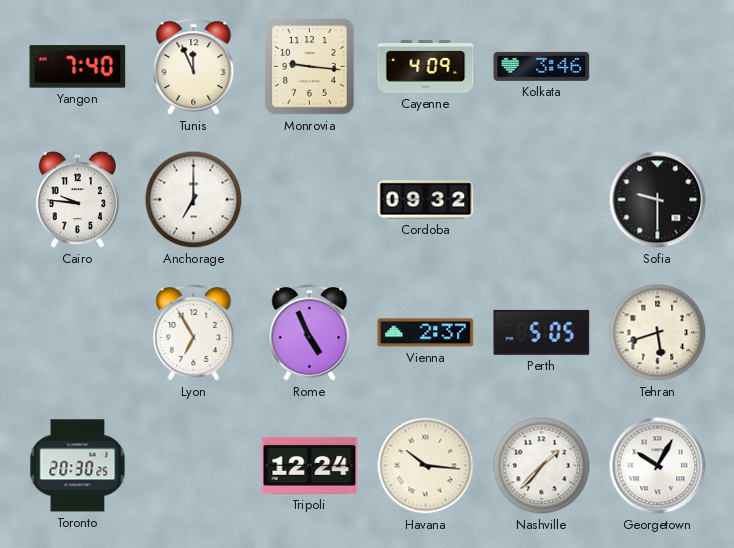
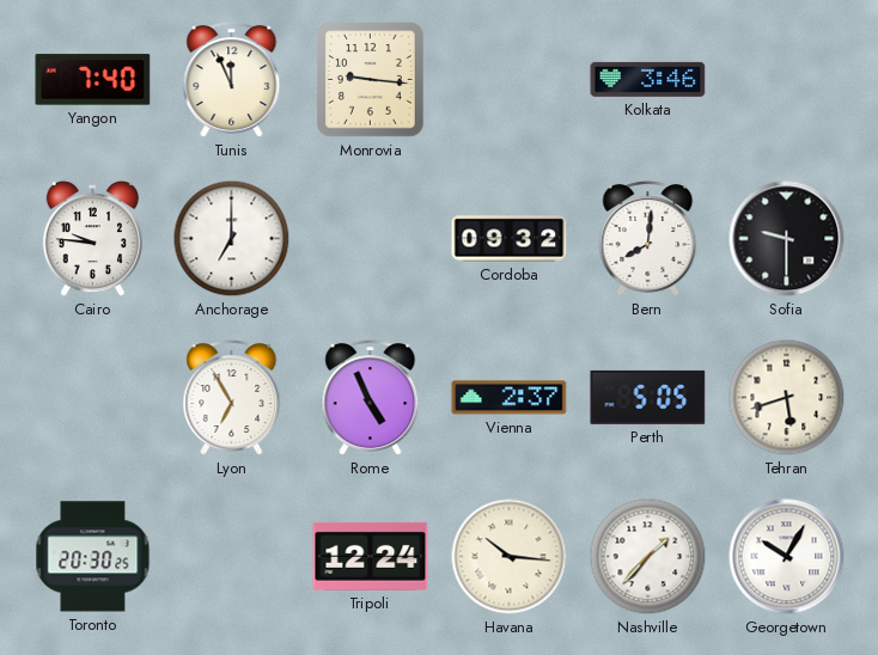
Cayenne: 4:09 -> none
Bern: none -> 8:01
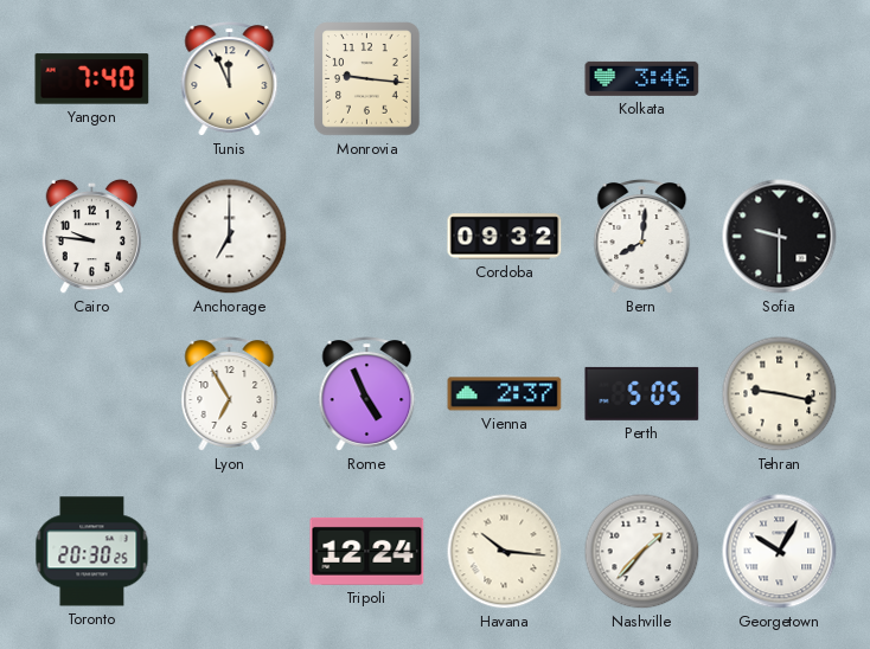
Tehran: 5:42 -> 9:17
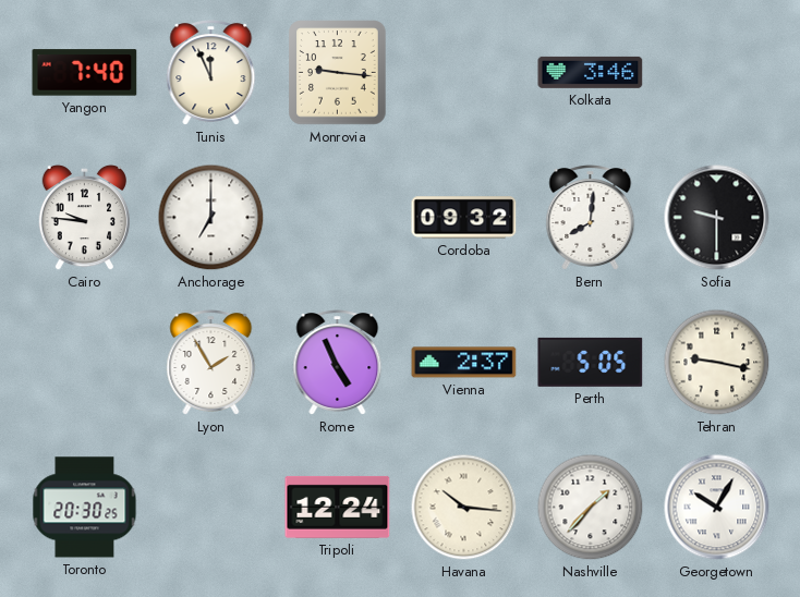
Lyon: 6:55 -> 1:55
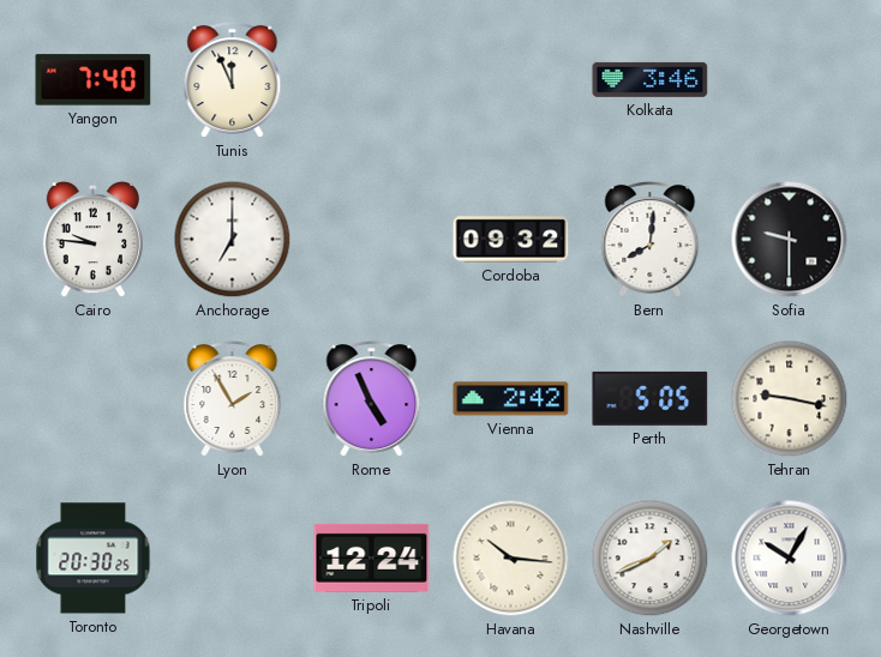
Monrovia: 9:16 -> none
Vienna: 2:37 -> 2:42
Nashville: 1:37 -> 1:41
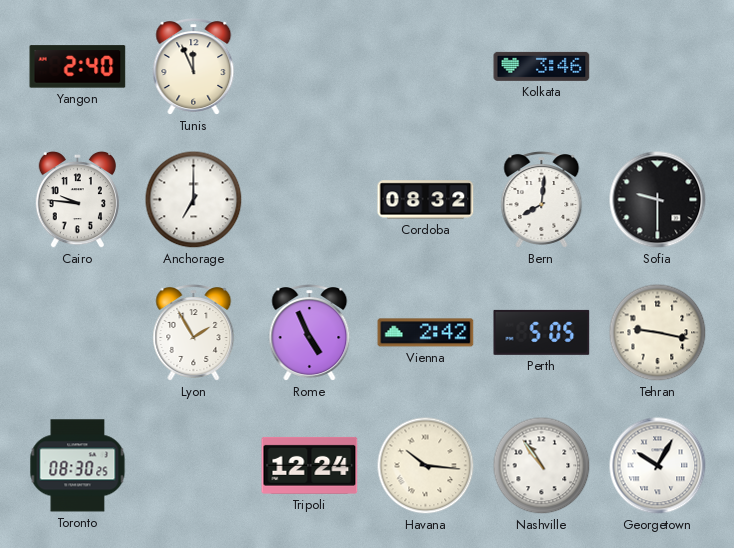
Yangon: 7:40 -> 2:40
Cordoba: 09:32 -> 08:32
Toronto: 20:30 -> 08:30
Nashville: 1:41 -> 10:54
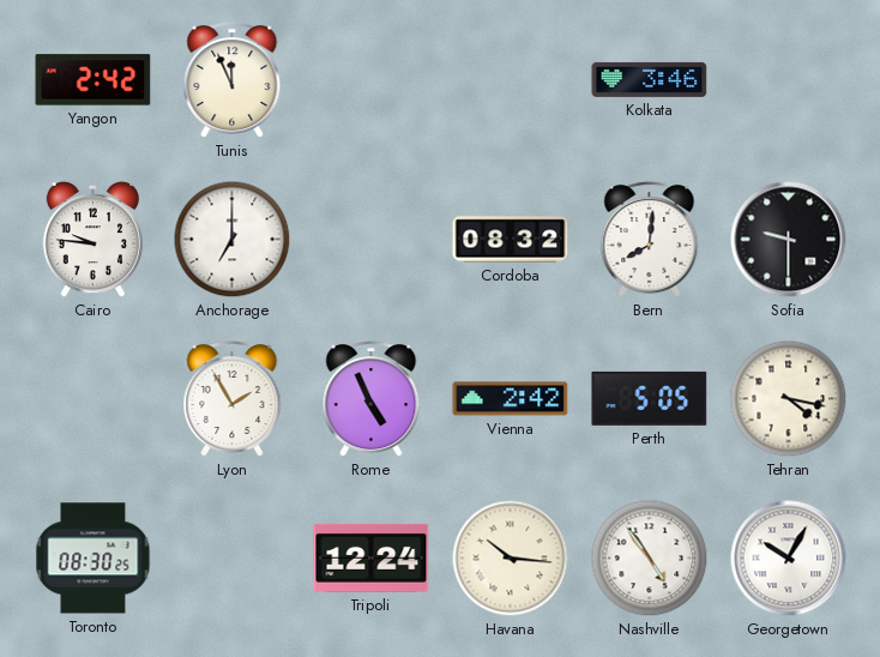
Yangon: 2:40 -> 2:42
Tehran: 9:17 -> 4:17
Nashville: 10:54 -> 4:54
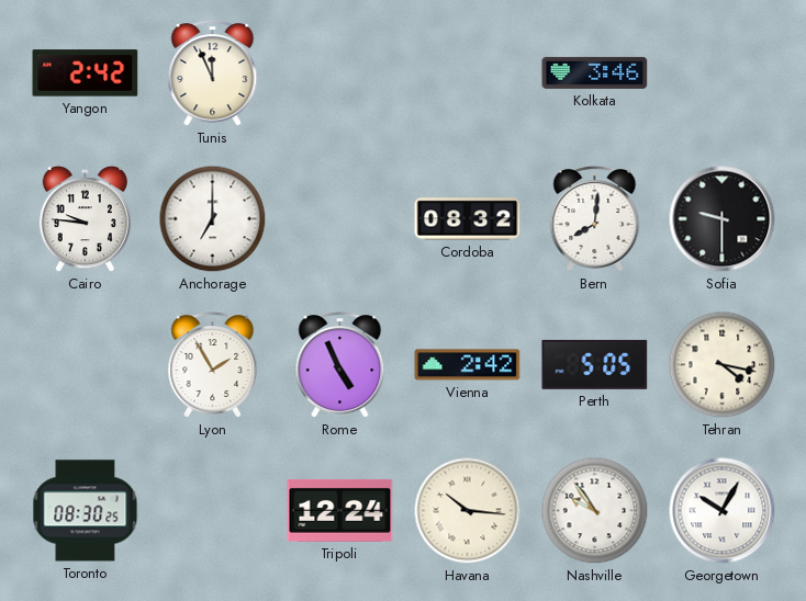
Nashville: 4:54 -> 9:54
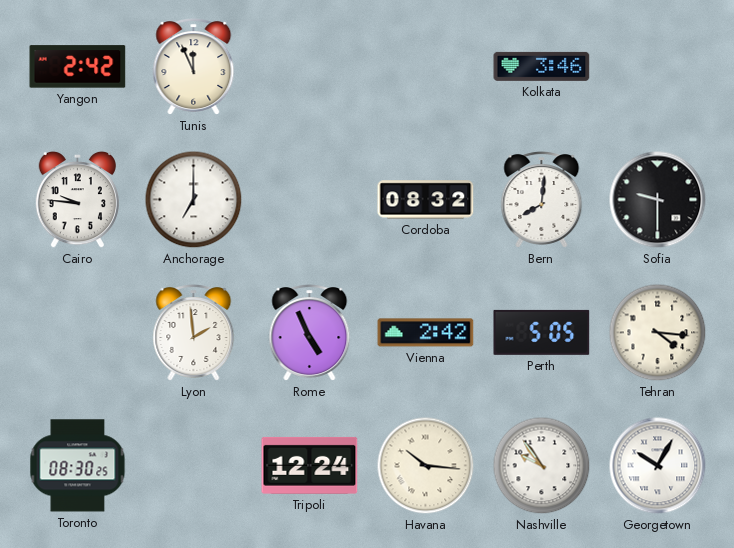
Lyon: 1:55 -> 1:59
Tehran: 4:17 -> 4:16
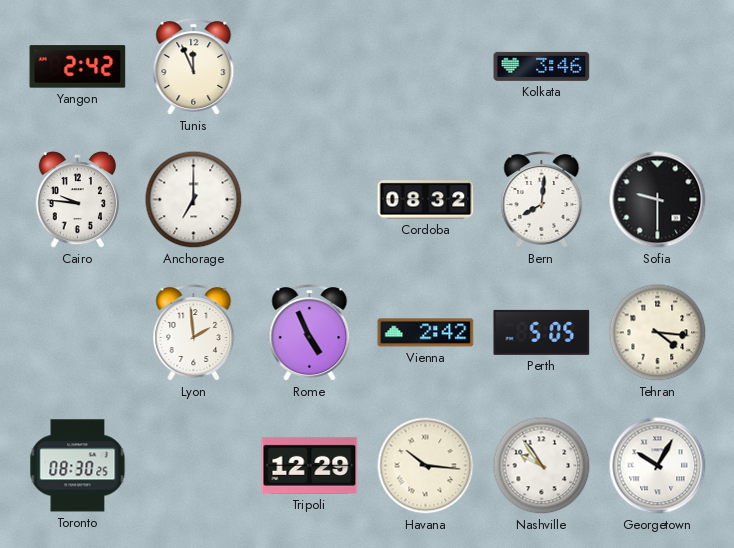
Tripoli: 12:24 -> 12:29
